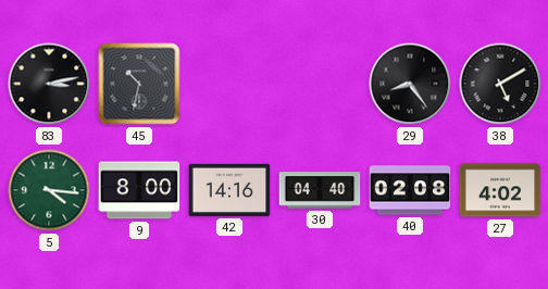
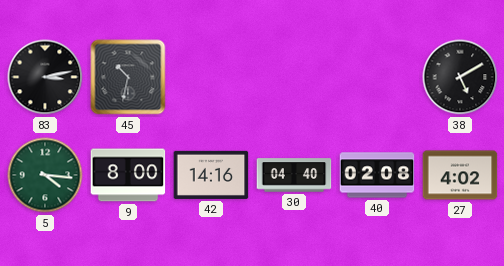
29: 8:24 -> none
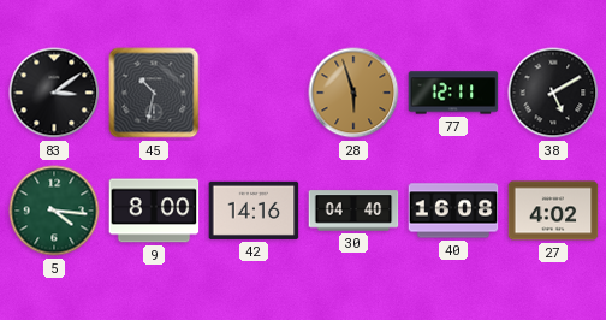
83: 3:13 -> 3:09
28: none -> 5:57
77: none -> 12:11
40: 02:08 -> 16:08
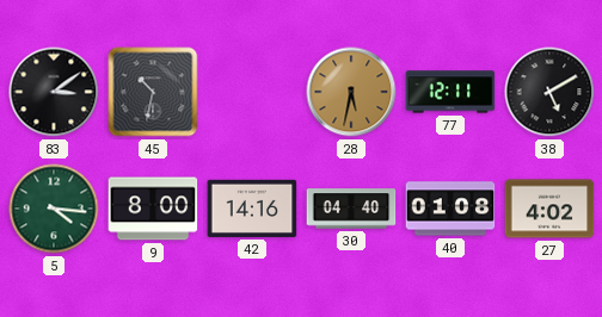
28: 5:57 -> 5:32
40: 16:08 -> 01:08
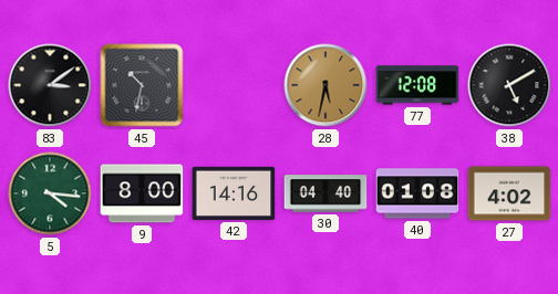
77: 12:11 -> 12:08
